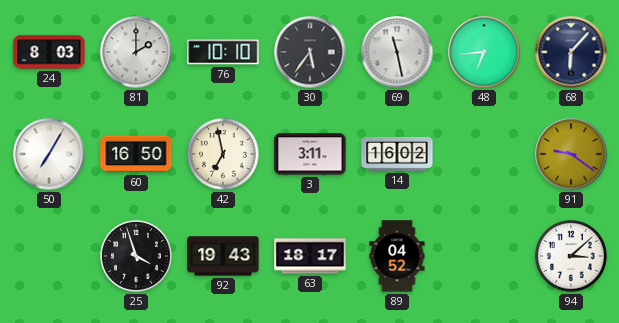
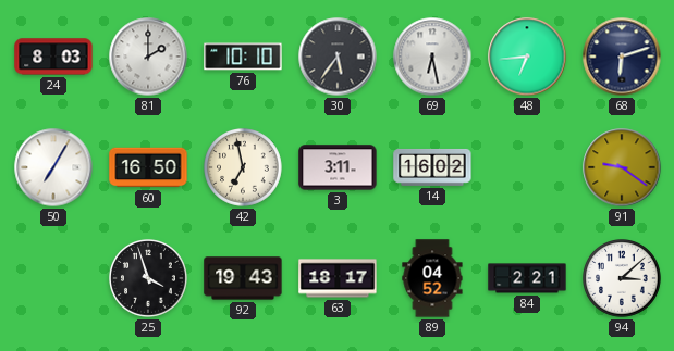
69: 11:28 -> 6:28
68: 6:07 -> 6:12
84: none -> 2:21
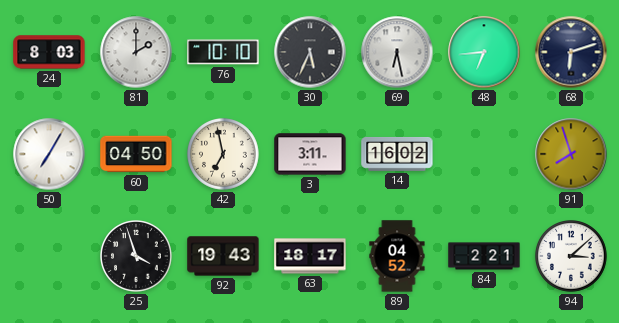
30: 5:36 -> 5:34
60: 16:50 -> 04:50
91: 9:21 -> 7:57
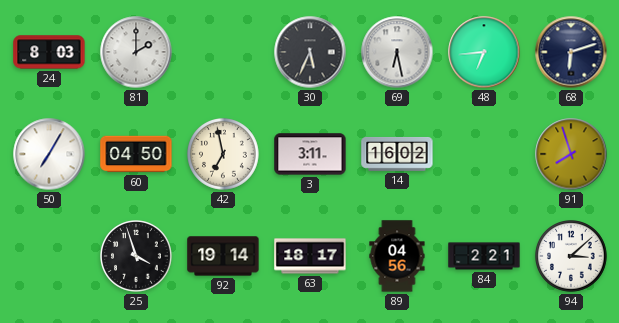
76: 10:10 -> none
92: 19:43 -> 19:14
89: 04:52 -> 04:56
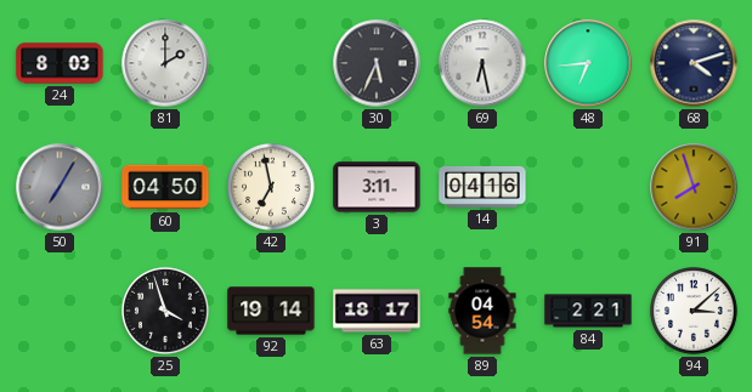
68: 6:12 -> 4:12
50 dial: white -> grey
14: 16:02 -> 04:16
89: 04:56 -> 04:54
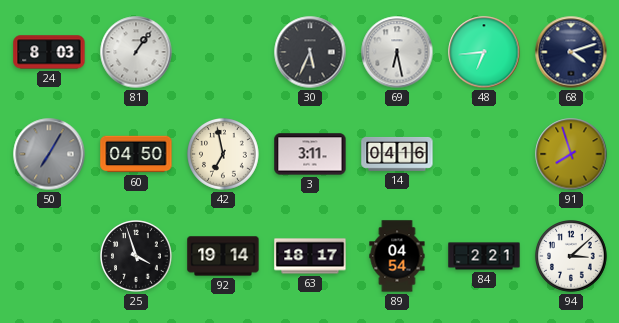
81: 2:00 -> 1:06
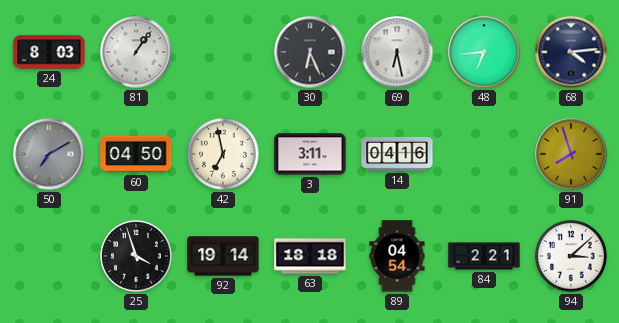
30: 5:34 -> 6:26
68: 4:12 -> 4:14
50: 7:05 -> 7:10
63: 18:17 -> 18:18
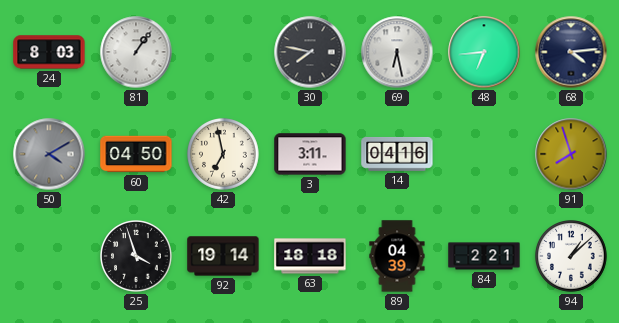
30: 6:26 -> 7:47
50: 7:10 -> 4:10
89: 04:54 -> 04:39
94: 3:08 -> 1:08
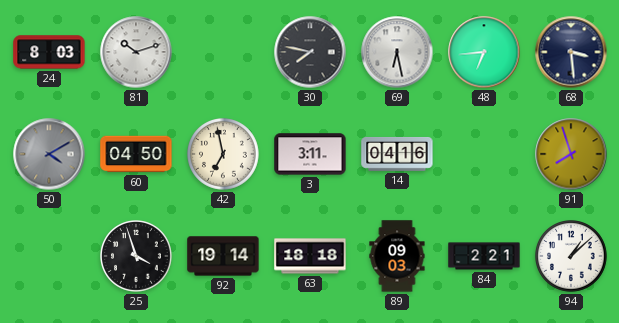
81: 1:06 -> 10:12
68: 4:14 -> 3:29
89: 04:39 -> 09:03
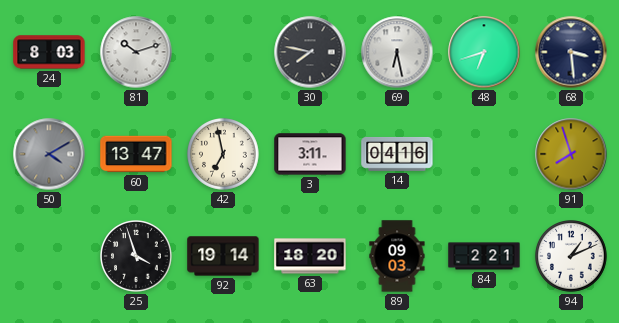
48: 6:44 -> 6:42
60: 04:50 -> 13:47
63: 18:18 -> 18:20
94: 1:08 -> 1:11
